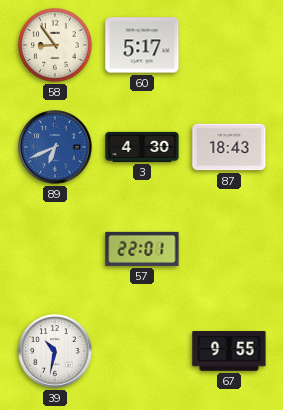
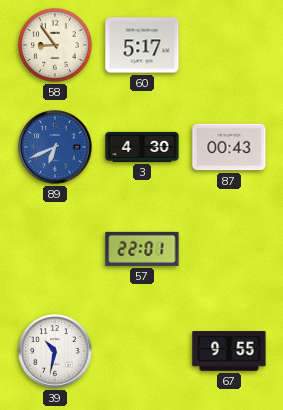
87: 18:43 -> 00:43
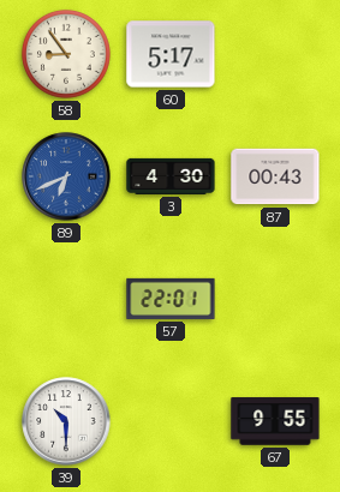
39: 10:32 -> 10:30
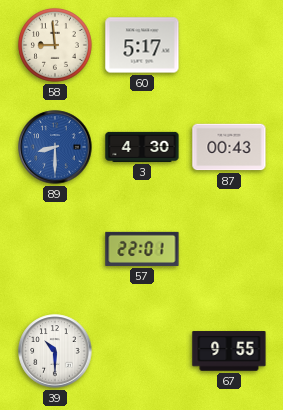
58: 8:54 -> 8:59
89: 6:41 -> 8:30
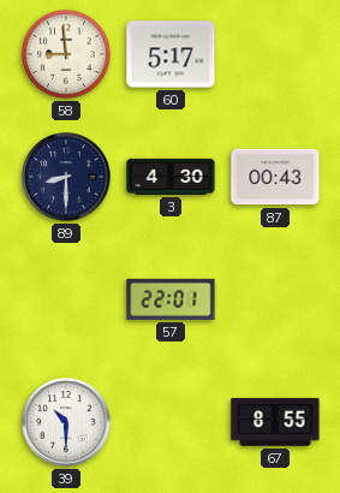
89 dial: blue -> navy
67: 9:55 -> 8:55
